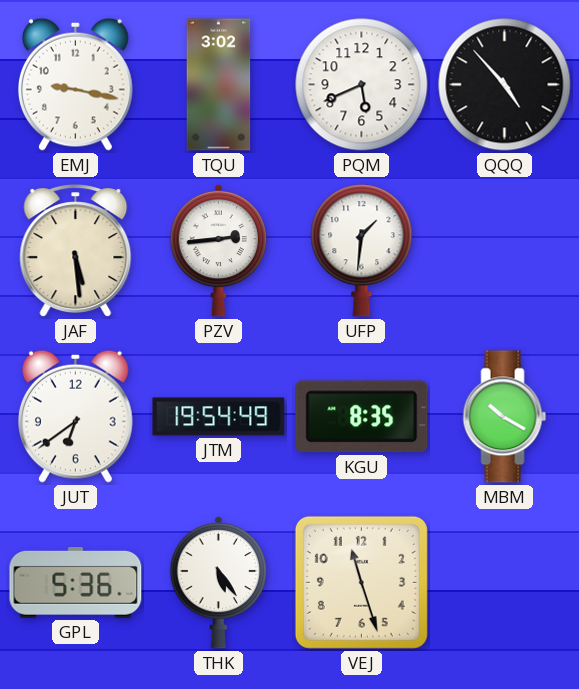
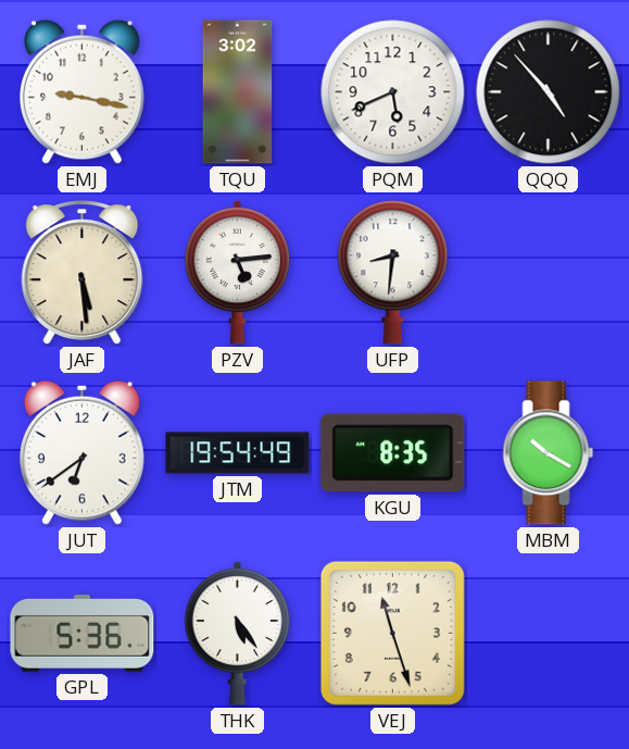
PZV: 2:44 -> 5:14
UFP: 1:31 -> 8:31
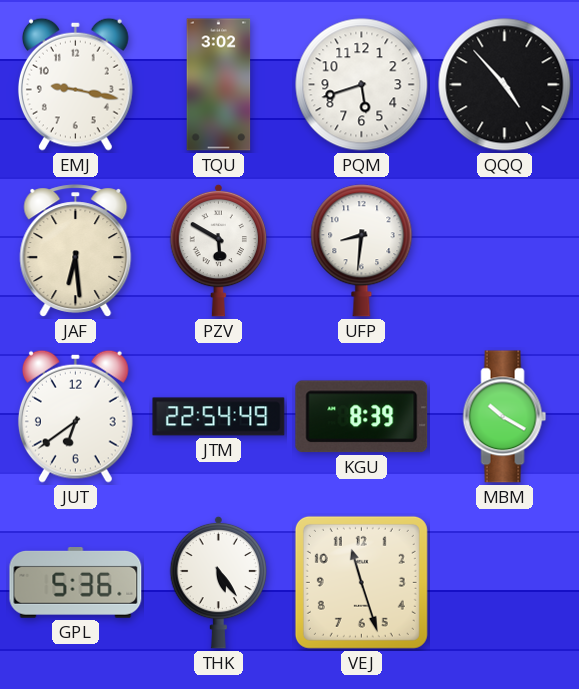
PQM: 5:41 -> 5:42
JAF: 5:29 -> 6:29
PZV: 5:14 -> 5:50
JTM: 19:54 -> 22:54
KGU: 8:35 -> 8:39
